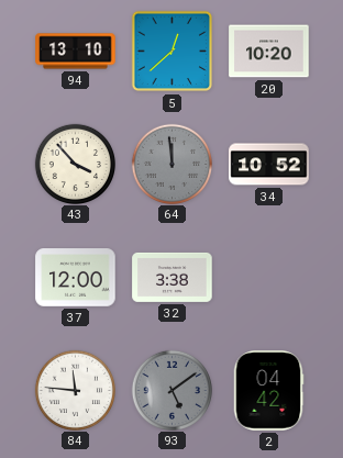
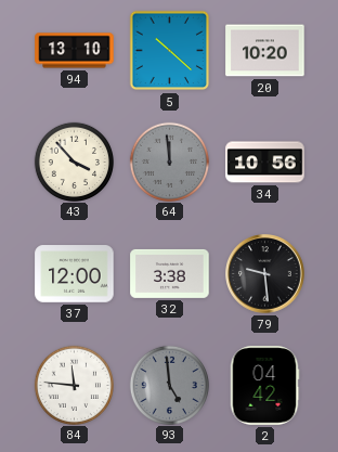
5: 12:38 -> 10:22
34: 10:52 -> 10:56
79: none -> 9:29
93: 5:09 -> 4:59
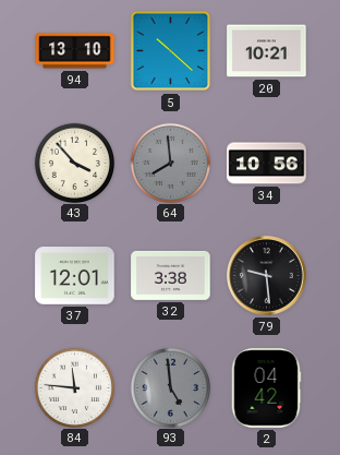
20: 10:20 -> 10:21
64: 11:59 -> 7:59
37: 12:00 -> 12:01
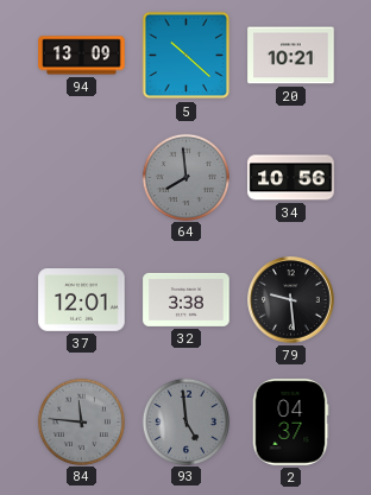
94: 13:10 -> 13:09
43: 3:53 -> none
84 dial: white -> grey
2: 04:42 -> 04:37
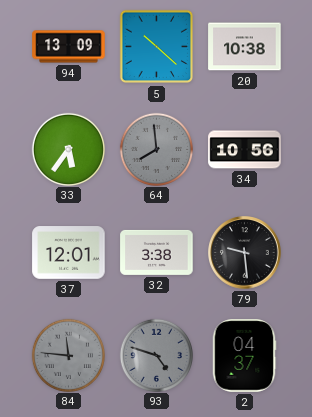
20: 10:21 -> 10:38
33: none -> 5:36
93: 4:59 -> 4:48
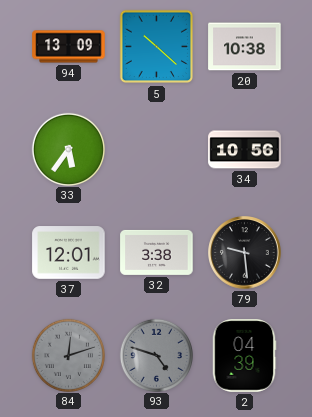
64: 7:59 -> none
84: 11:46 -> 12:12
2: 04:37 -> 04:39
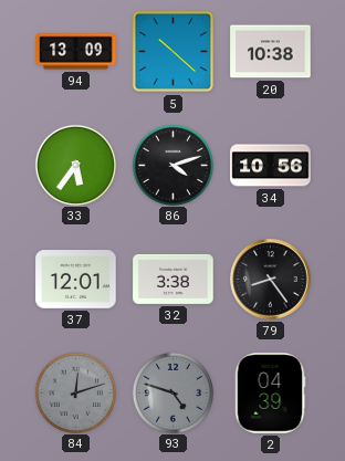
86: none -> 4:12
79: 9:29 -> 8:24
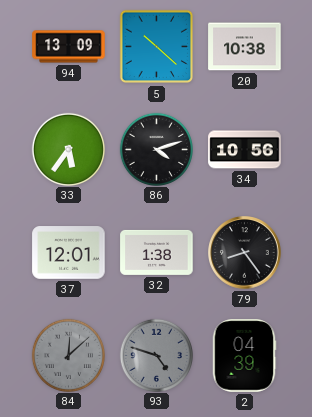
32: 3:38 -> 1:38
84: 12:12 -> 12:08
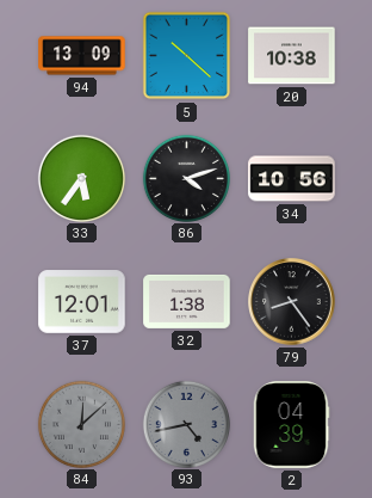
93: 4:48 -> 4:43
